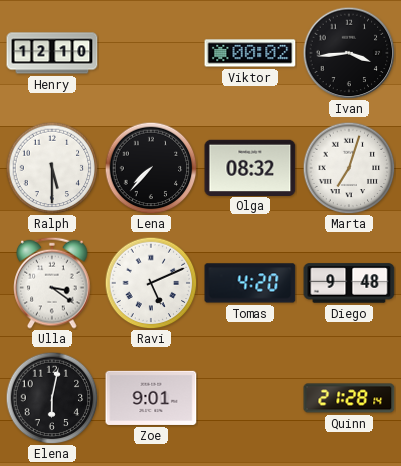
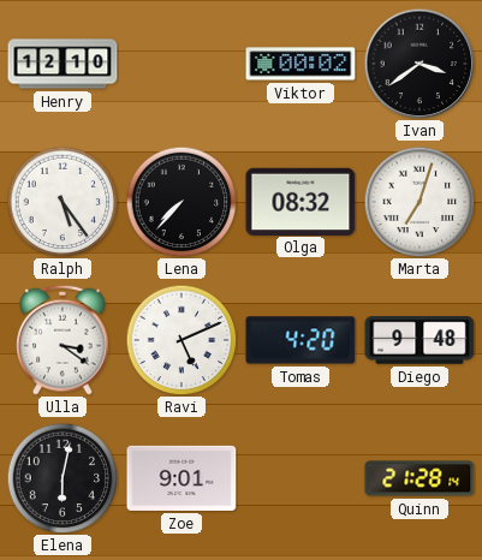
Ivan: 3:44 -> 3:39
Ralph: 5:30 -> 5:24
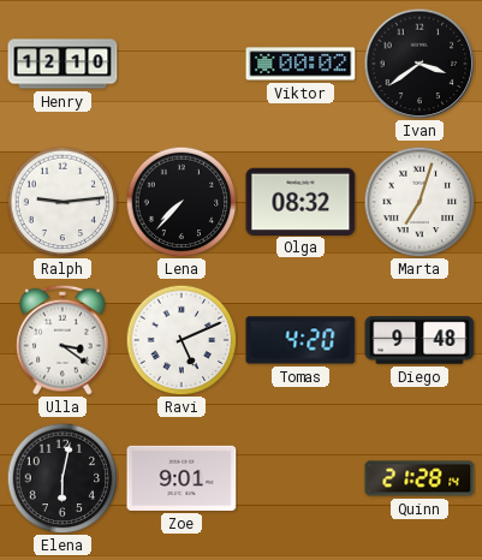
Ralph: 5:24 -> 9:14
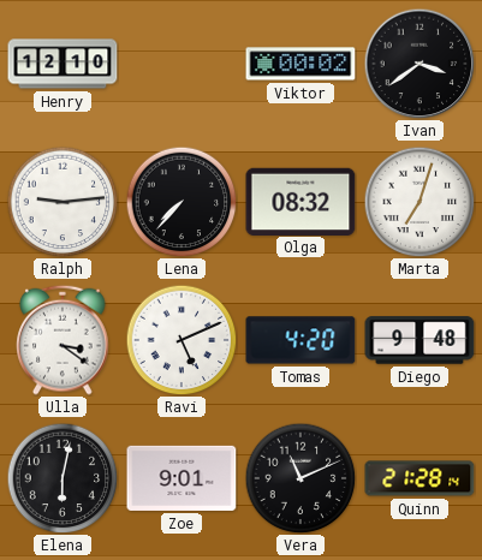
Vera: none -> 11:11
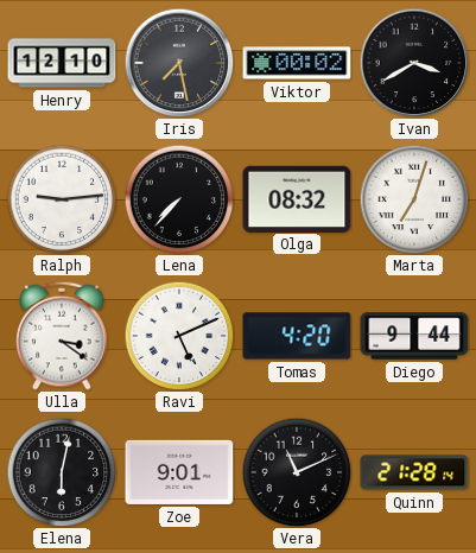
Iris: none -> 7:28
Ivan: 3:39 -> 3:40
Diego: 9:48 -> 9:44
